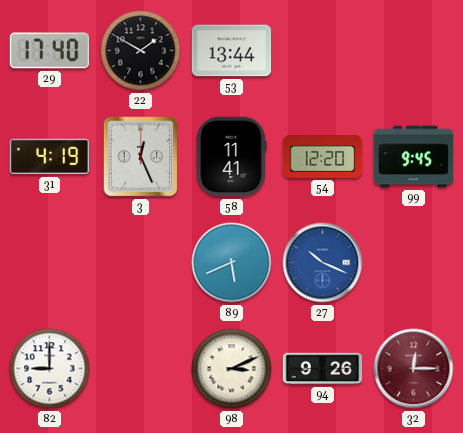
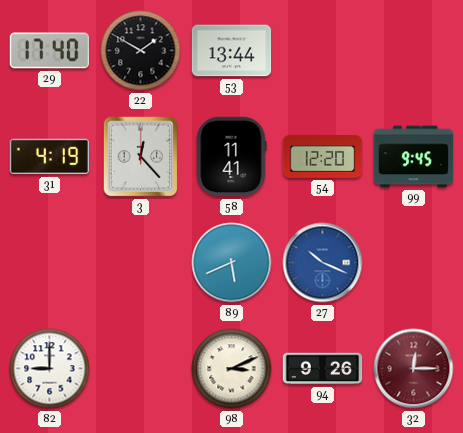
3: 12:26 -> 12:23
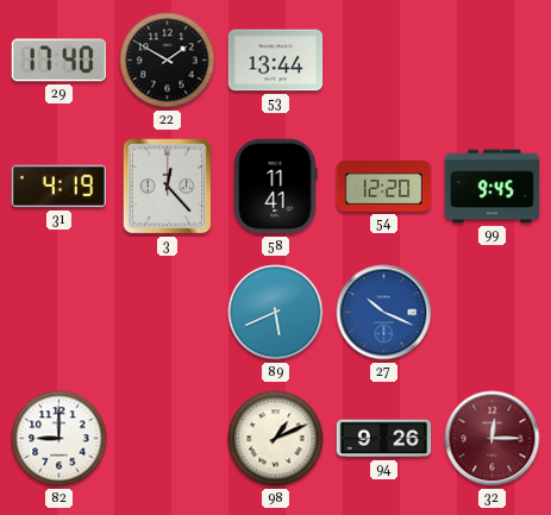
98: 3:11 -> 1:11
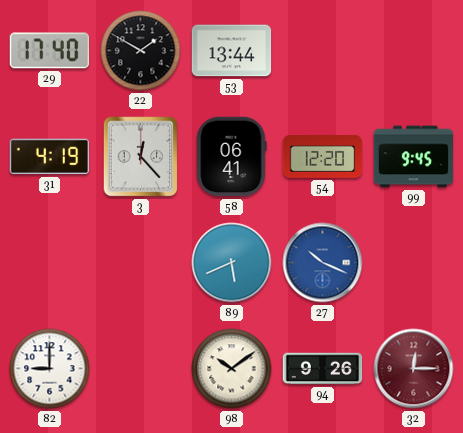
58: 11:41 -> 06:41
98: 1:11 -> 10:09
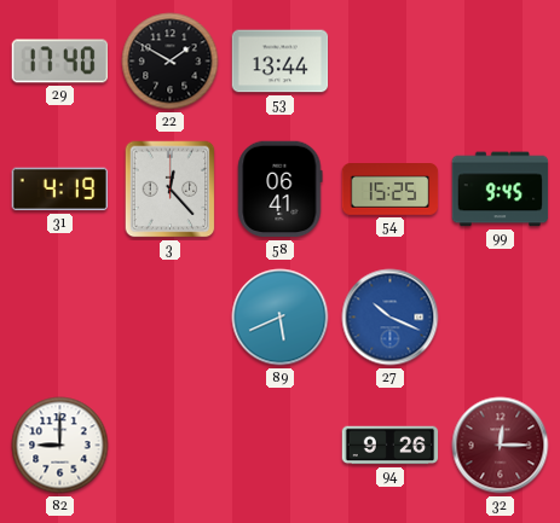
54: 12:20 -> 15:25
98: 10:09 -> none
